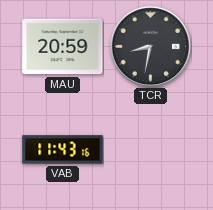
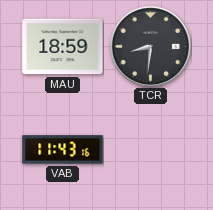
MAU: 20:59 -> 18:59
TCR: 8:32 -> 8:31
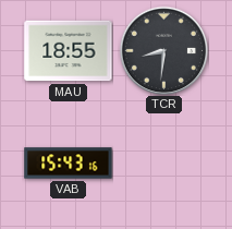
MAU: 18:59 -> 18:55
VAB: 11:43 -> 15:43
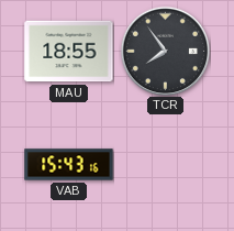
TCR: 8:31 -> 7:54
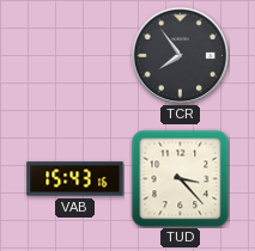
MAU: 18:55 -> none
TUD: none -> 3:23
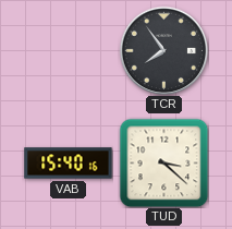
VAB: 15:43 -> 15:40
TUD: 3:23 -> 3:22
